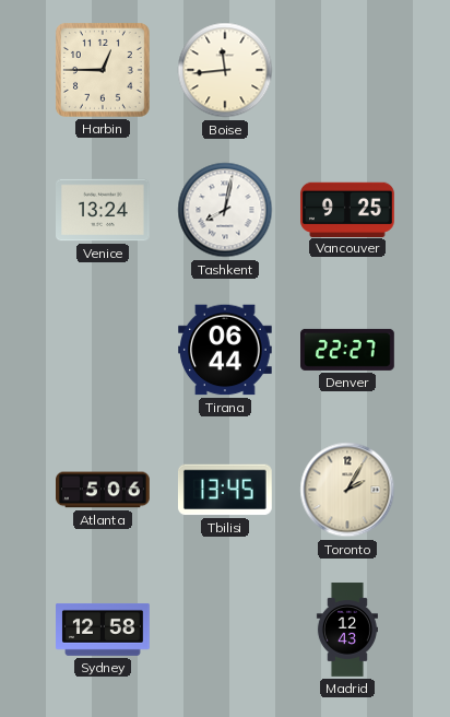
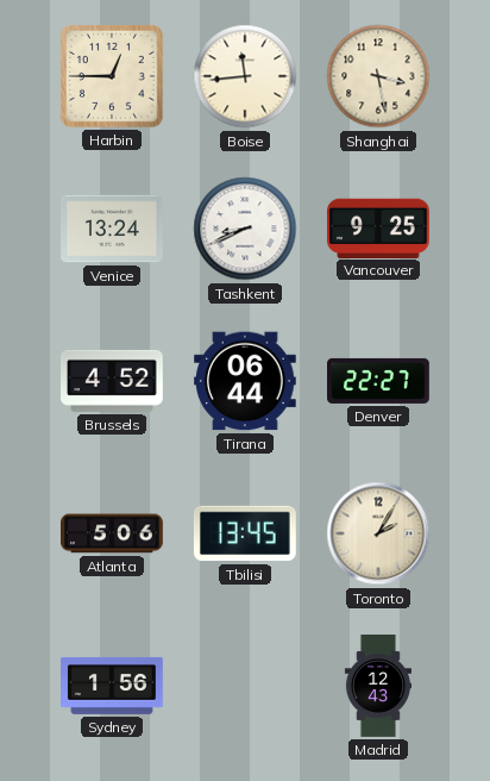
Shanghai: none -> 3:28
Tashkent: 8:02 -> 8:41
Brussels: none -> 4:52
Sydney: 12:58 -> 1:56
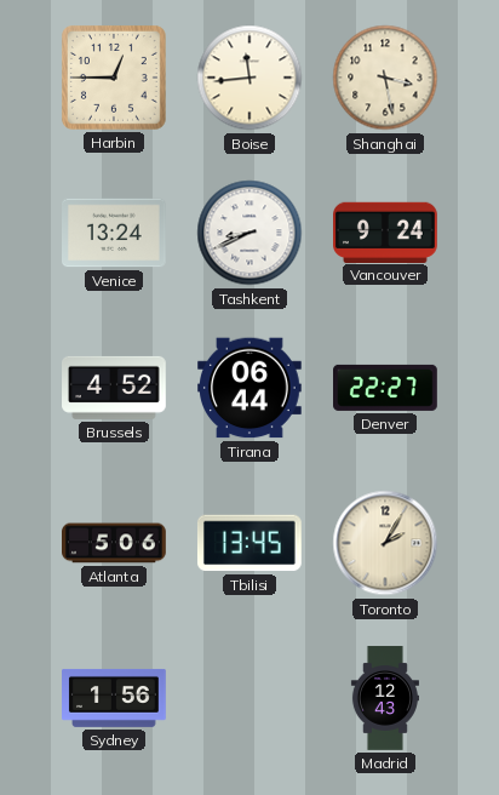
Vancouver: 9:25 -> 9:24
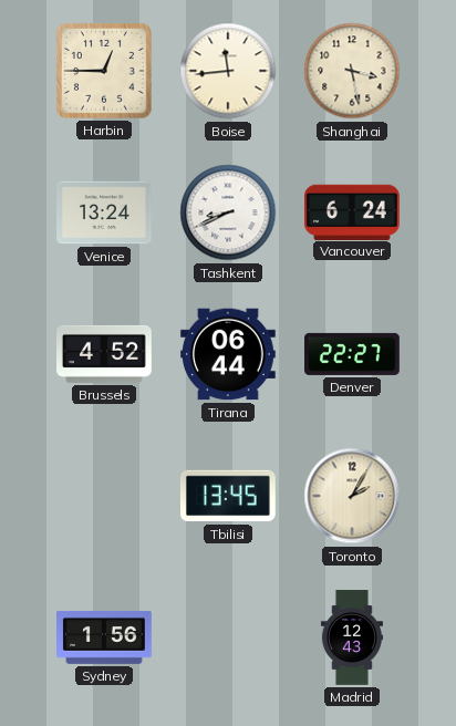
Vancouver: 9:24 -> 6:24
Atlanta: 5:06 -> none
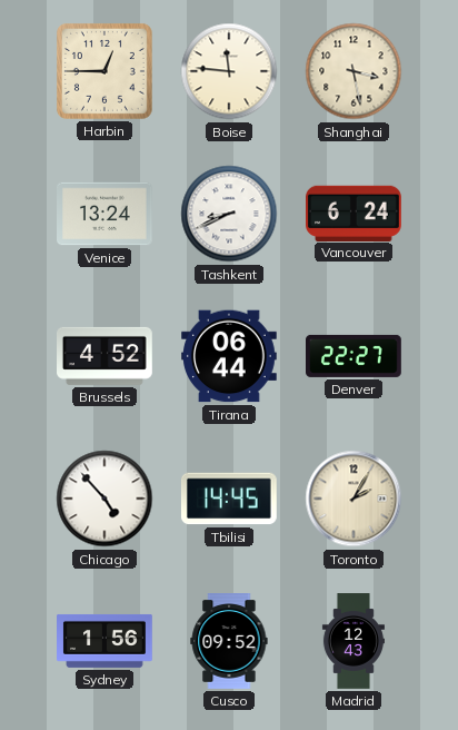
Boise: 11:44 -> 11:46
Chicago: none -> 4:53
Tbilisi: 13:45 -> 14:45
Cusco: none -> 09:52
